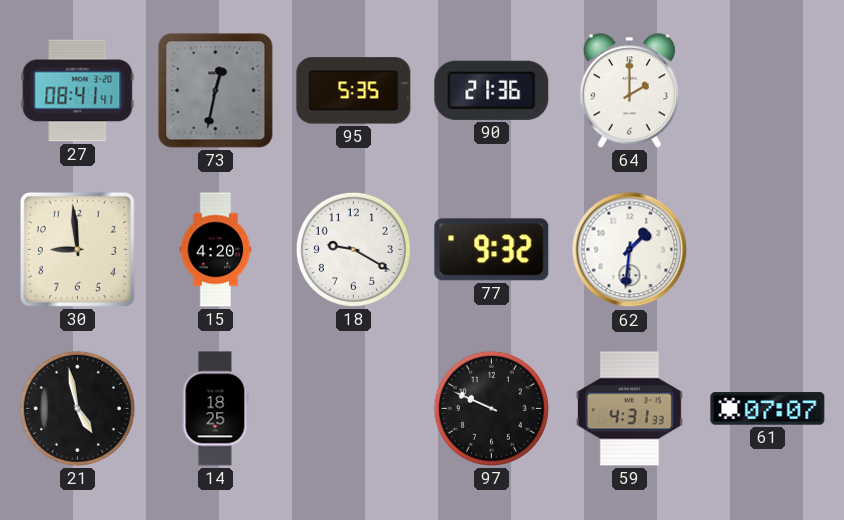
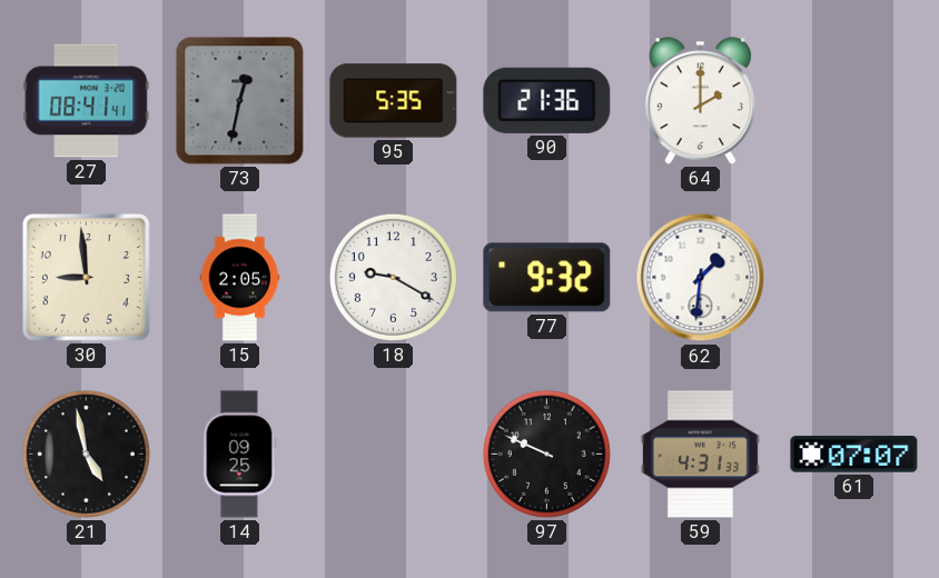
15: 4:20 -> 2:05
14: 18:25 -> 09:25
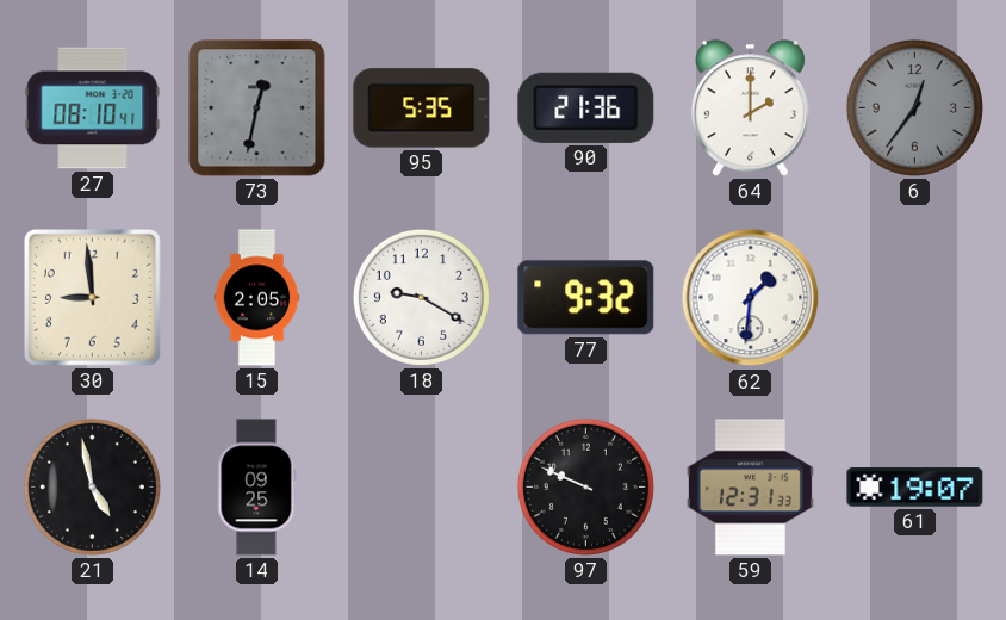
27: 08:41 -> 08:10
6: none -> 12:36
59: 4:31 -> 12:31
61: 07:07 -> 19:07
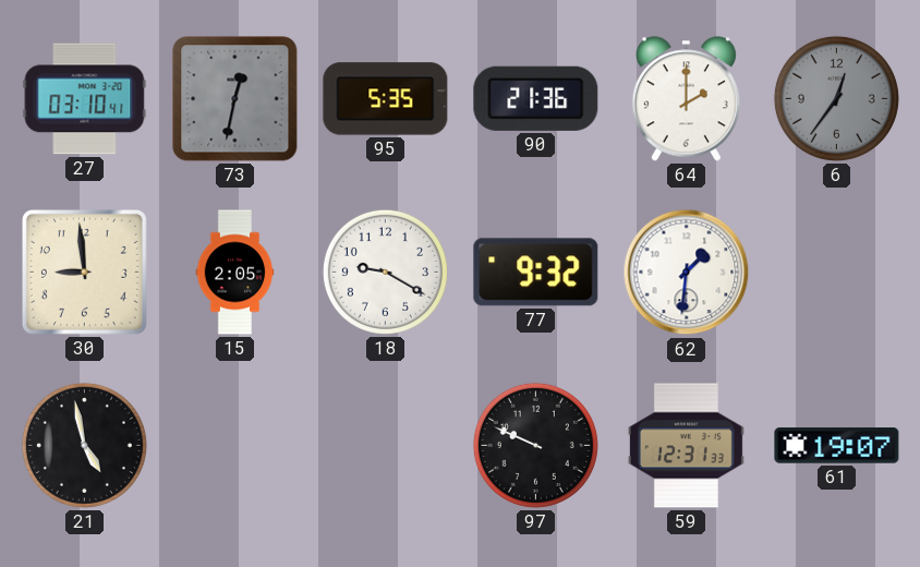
27: 08:10 -> 03:10
14: 09:25 -> none
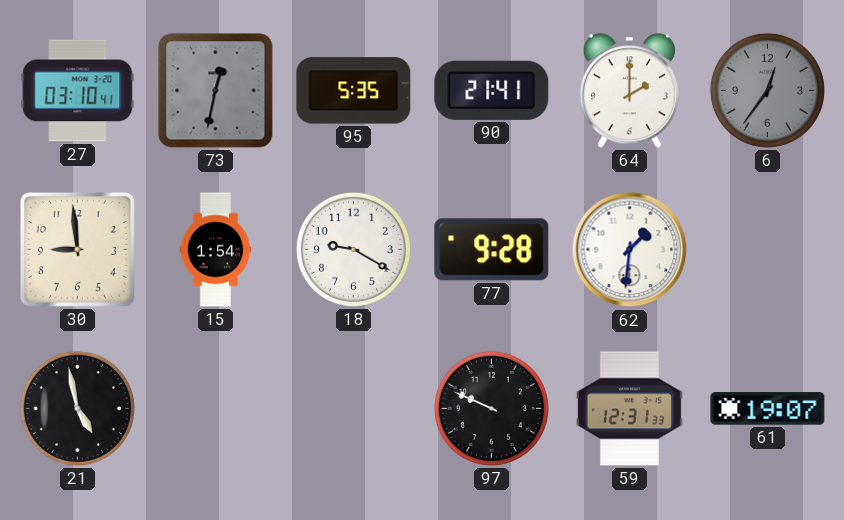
90: 21:36 -> 21:41
15: 2:05 -> 1:54
77: 9:32 -> 9:28
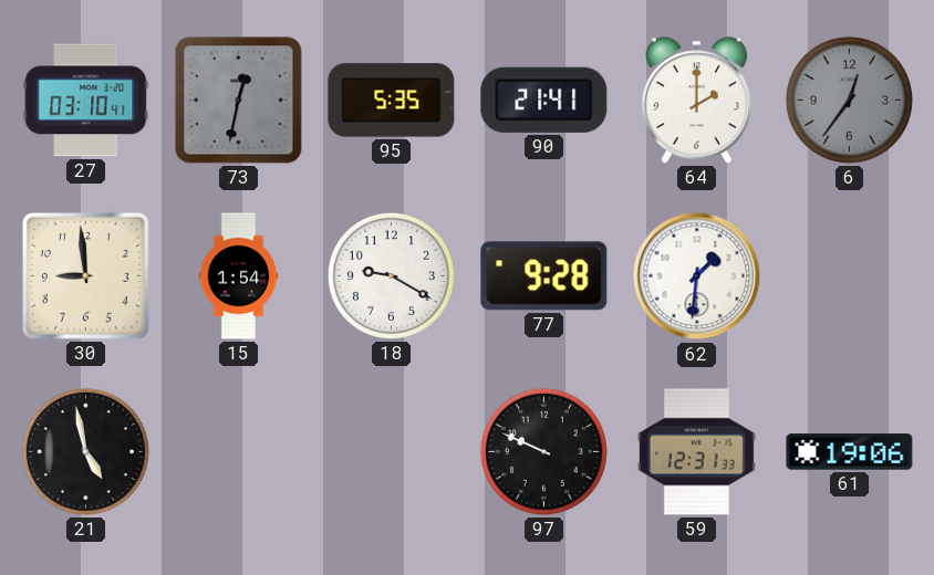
61: 19:07 -> 19:06
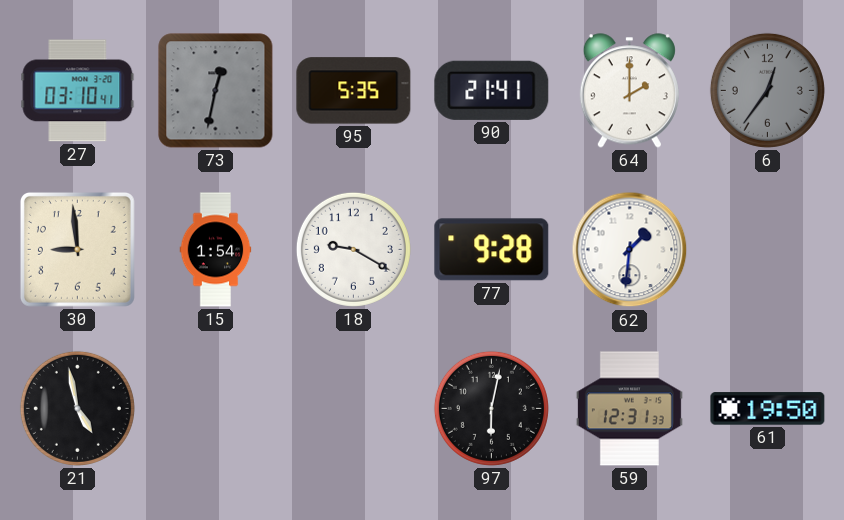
97: 9:49 -> 6:02
61: 19:06 -> 19:50
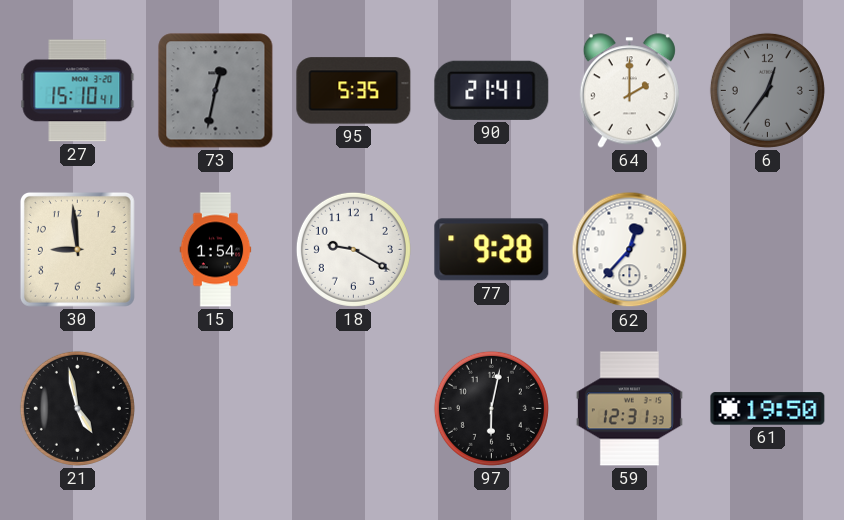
27: 03:10 -> 15:10
62: 1:31 -> 12:37
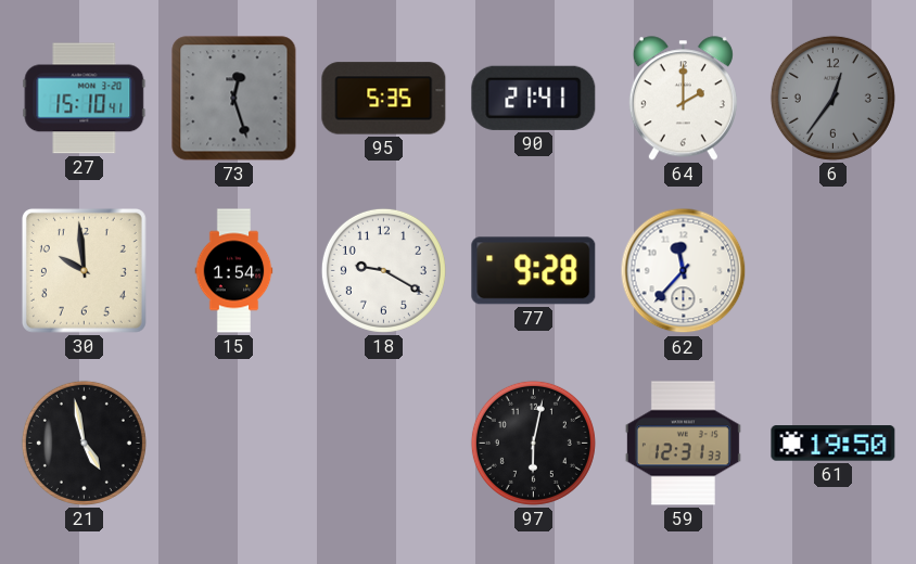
73: 12:32 -> 12:27
30: 8:59 -> 9:59
62: 12:37 -> 11:37
